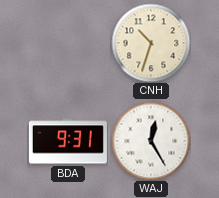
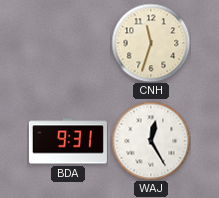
CNH: 10:33 -> 11:33
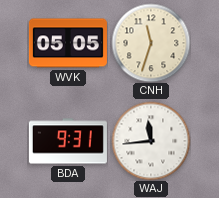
WVK: none -> 05:05
WAJ: 12:25 -> 11:44
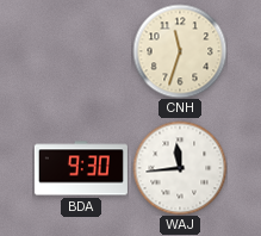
WVK: 05:05 -> none
BDA: 9:31 -> 9:30
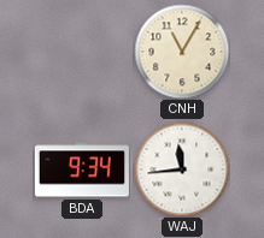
CNH: 11:33 -> 11:05
BDA: 9:30 -> 9:34
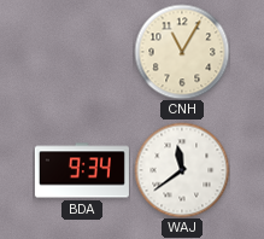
WAJ: 11:44 -> 11:39
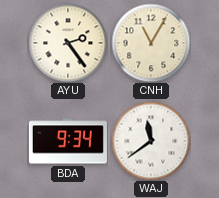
AYU: none -> 2:24
